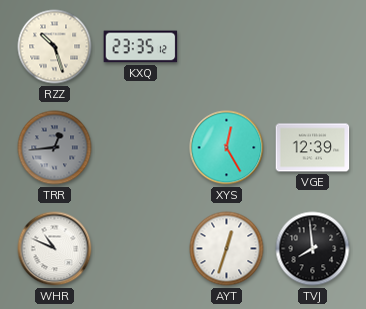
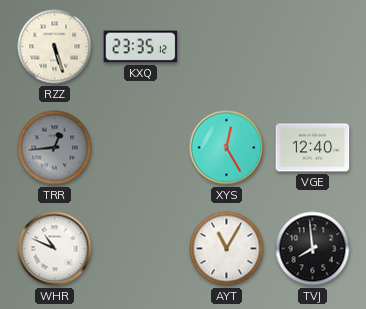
RZZ: 10:27 -> 5:27
VGE: 12:39 -> 12:40
AYT: 12:33 -> 11:05
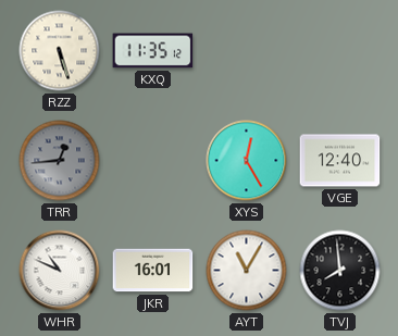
KXQ: 23:35 -> 11:35
JKR: none -> 16:01
